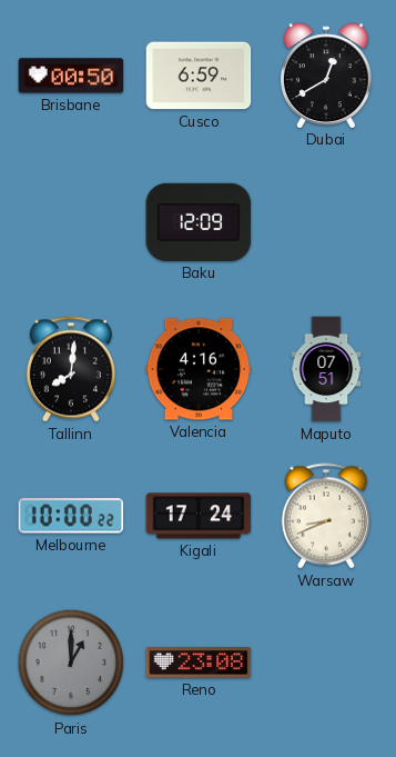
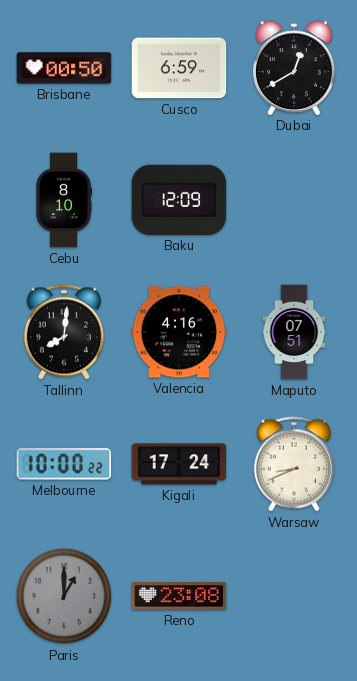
Cebu: none -> 8:10
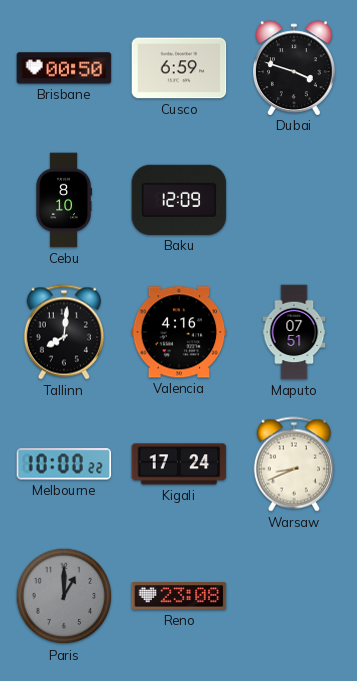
Dubai: 12:40 -> 3:48
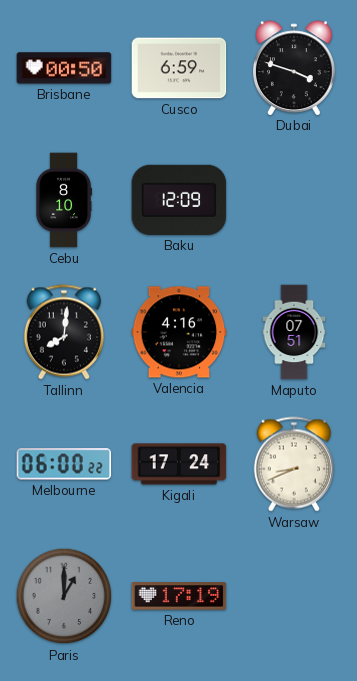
Melbourne: 10:00 -> 06:00
Reno: 23:08 -> 17:19
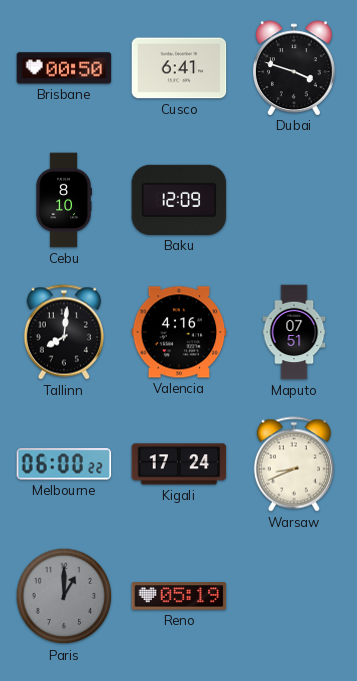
Cusco: 6:59 -> 6:41
Reno: 17:19 -> 05:19
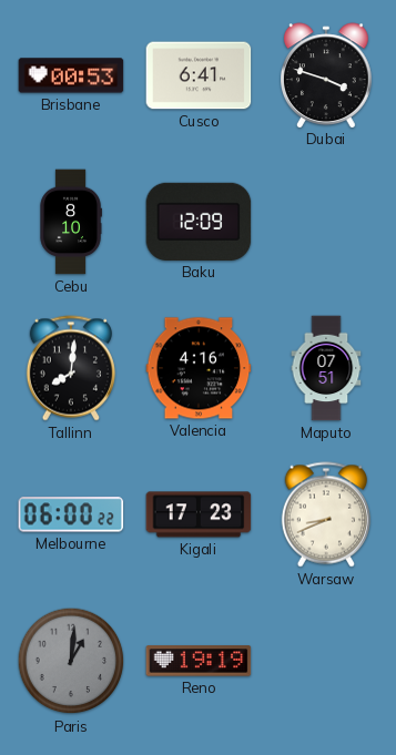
Brisbane: 00:50 -> 00:53
Kigali: 17:24 -> 17:23
Paris: 1:00 -> 1:01
Reno: 05:19 -> 19:19
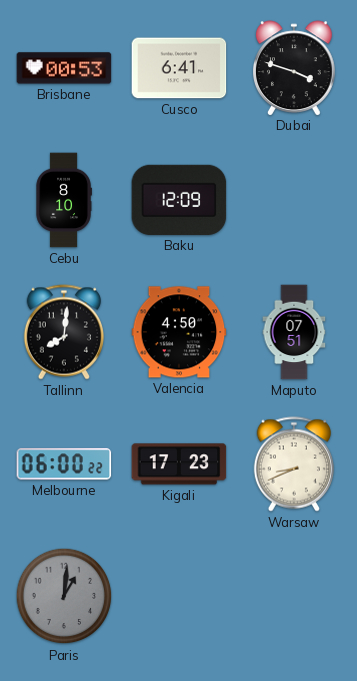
Valencia: 4:16 -> 4:50
Reno: 19:19 -> none
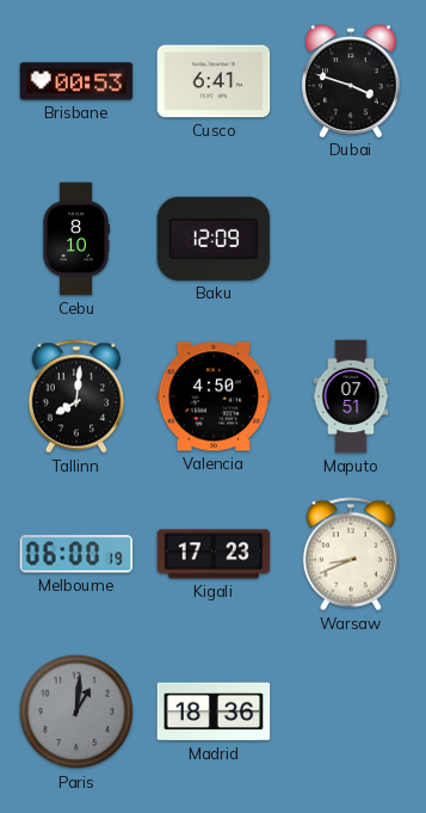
Melbourne: 06:00:22 -> 06:00:19
Madrid: none -> 18:36
